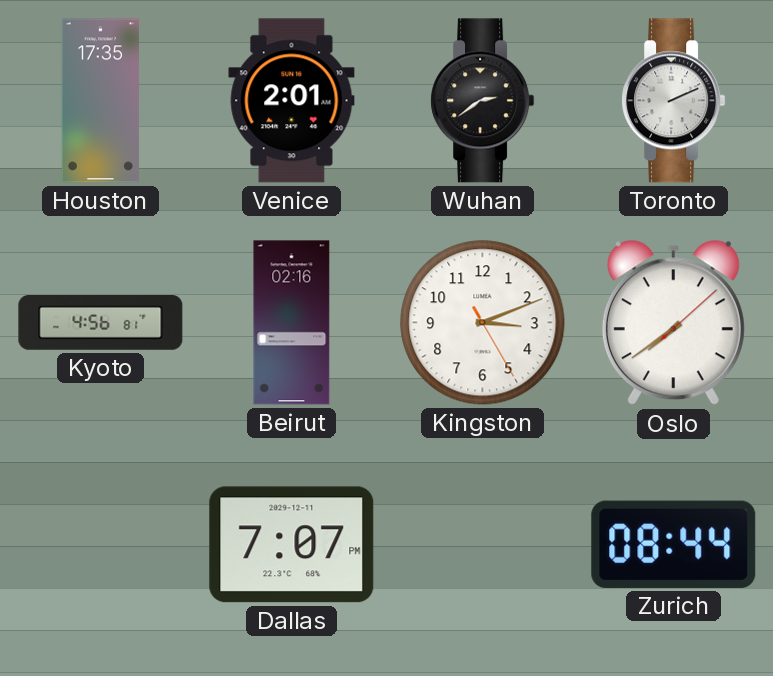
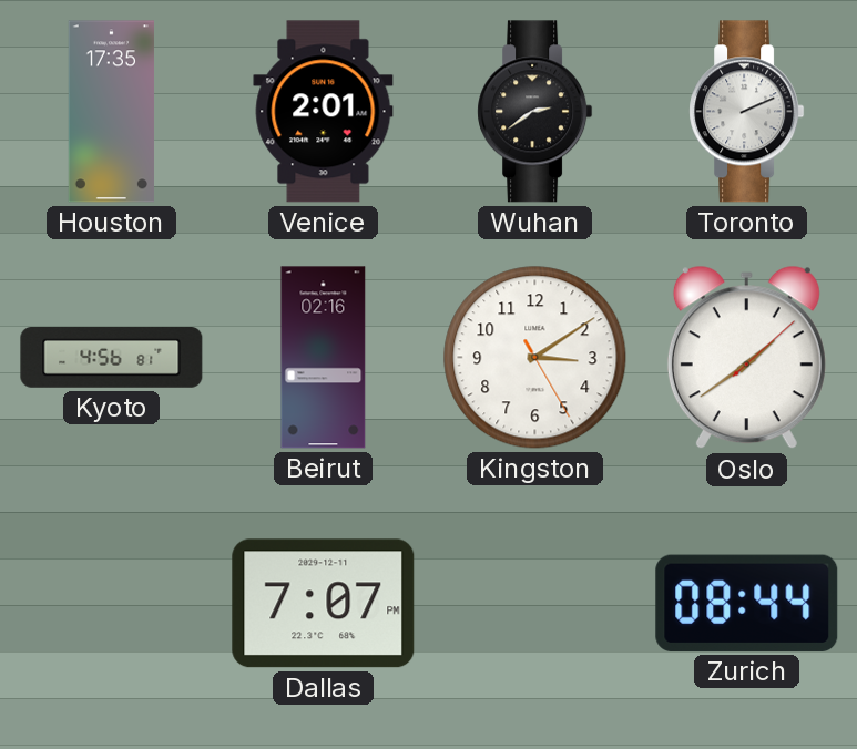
Kingston: 3:11 -> 3:09
Oslo: 7:39 -> 1:39
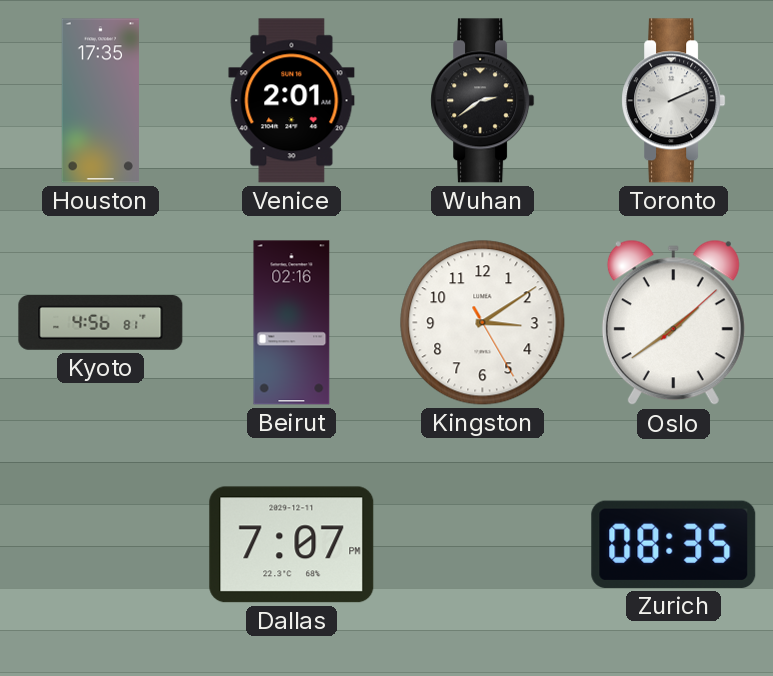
Zurich: 08:44 -> 08:35
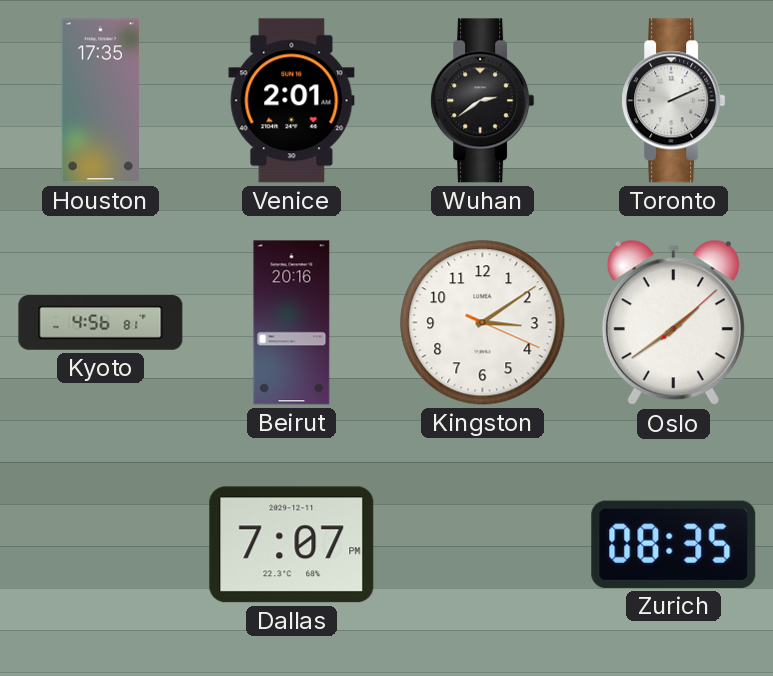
Beirut: 02:16 -> 20:16
Kingston: 3:09:25 -> 3:09:19
